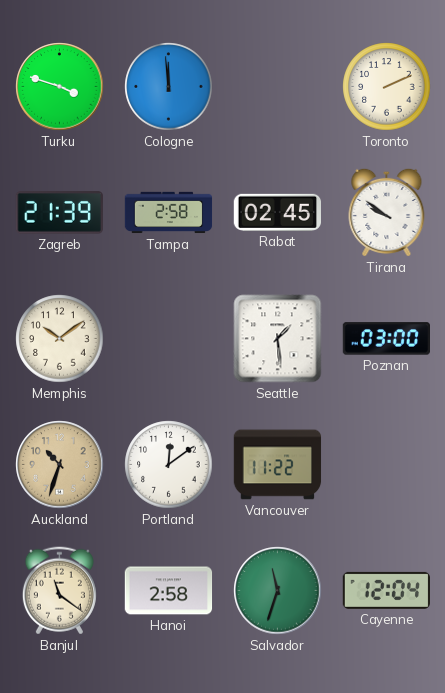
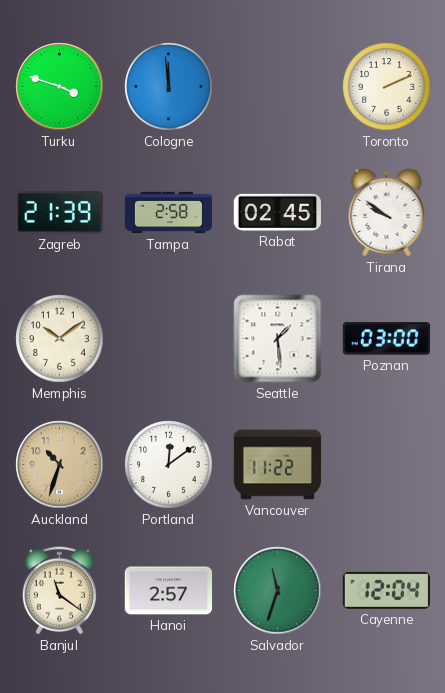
Hanoi: 2:58 -> 2:57
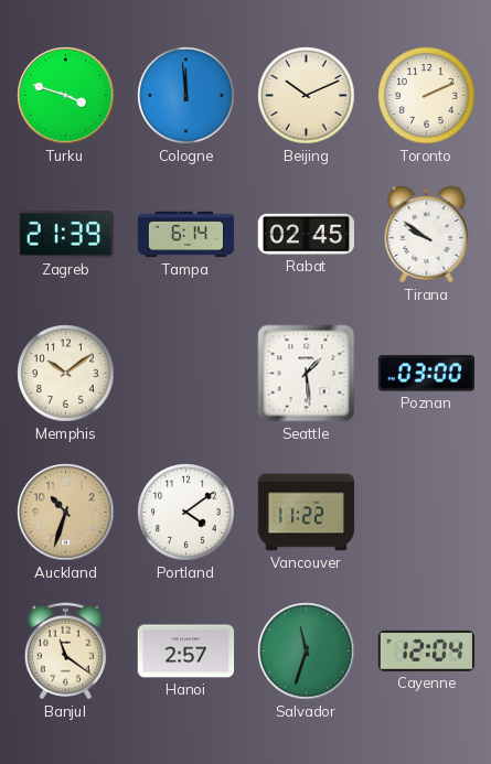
Beijing: none -> 10:11
Tampa: 2:58 -> 6:14
Portland: 12:09 -> 4:09
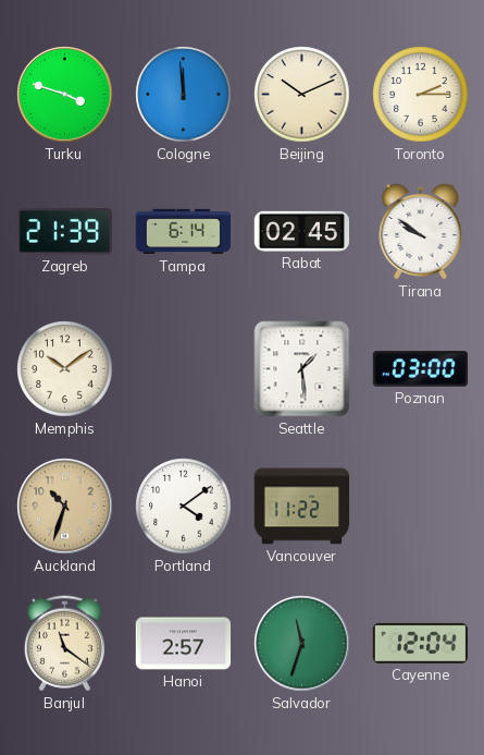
Toronto: 2:11 -> 2:15
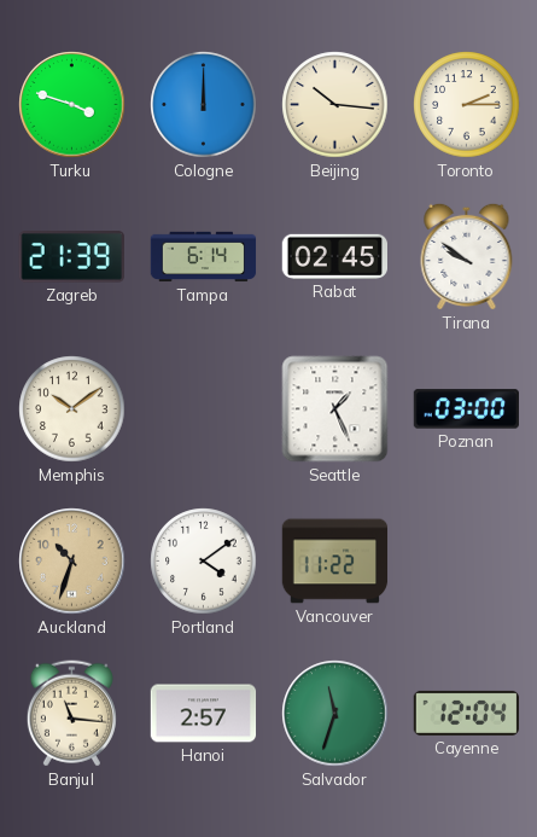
Cologne: 11:59 -> 12:00
Beijing: 10:11 -> 10:16
Seattle: 1:29 -> 1:26
Banjul: 11:21 -> 11:16
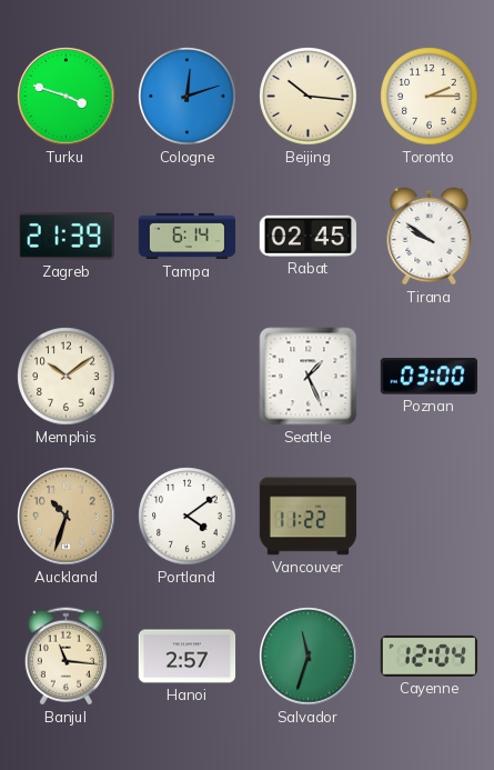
Cologne: 12:00 -> 12:12
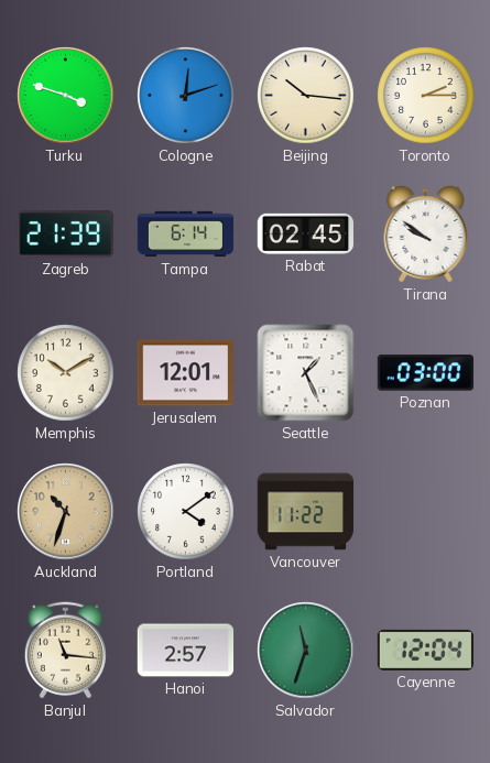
Memphis: 10:09 -> 10:10
Jerusalem: none -> 12:01
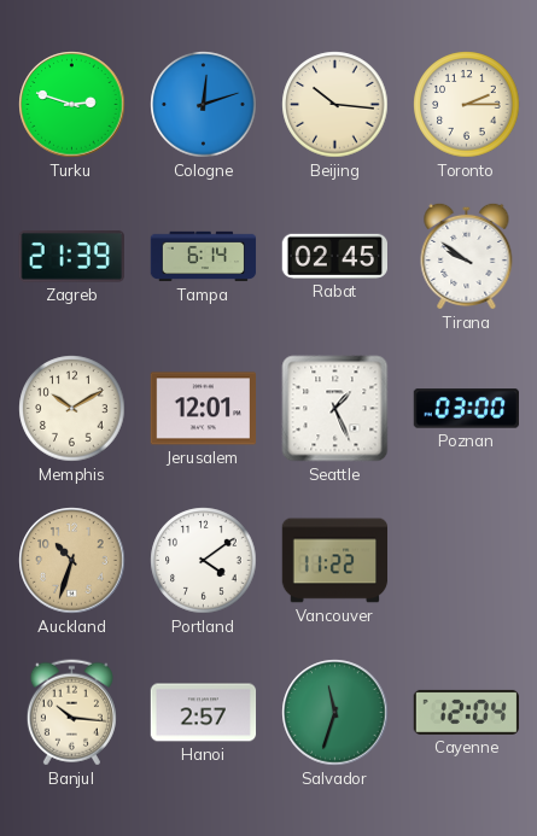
Turku: 3:48 -> 2:48
Banjul: 11:16 -> 10:16
